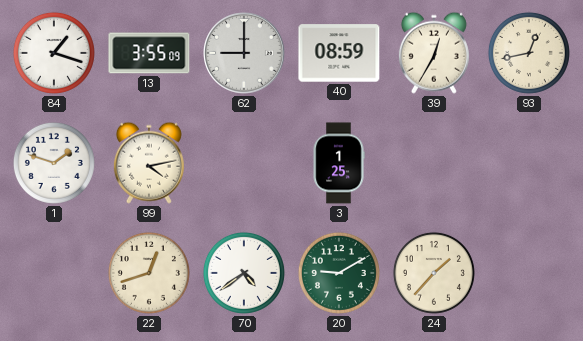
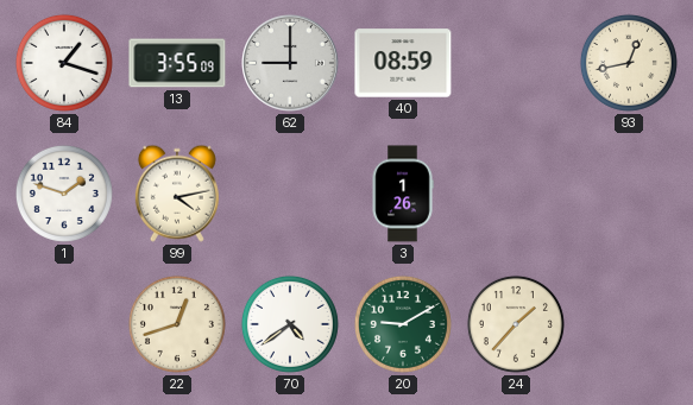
39: 12:35 -> none
3: 1:25 -> 1:26
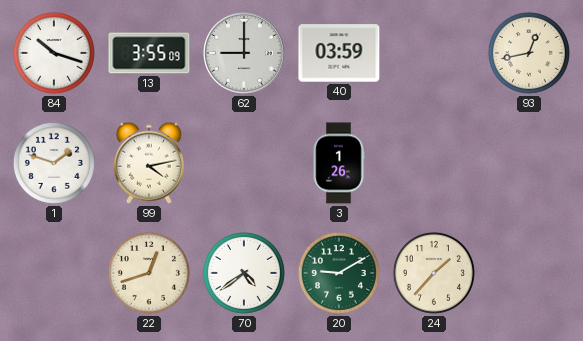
84: 1:18 -> 10:18
40: 08:59 -> 03:59
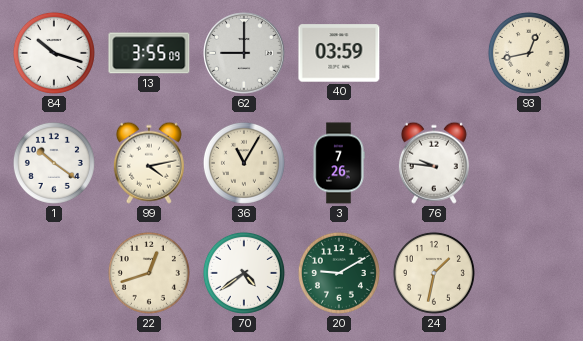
1: 1:48 -> 10:21
36: none -> 11:05
3: 1:26 -> 7:26
76: none -> 9:46
24: 1:37 -> 1:32
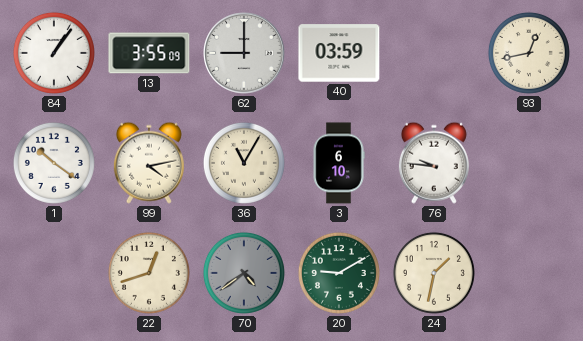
84: 10:18 -> 1:06
3: 7:26 -> 6:10
70 dial: white -> grey
